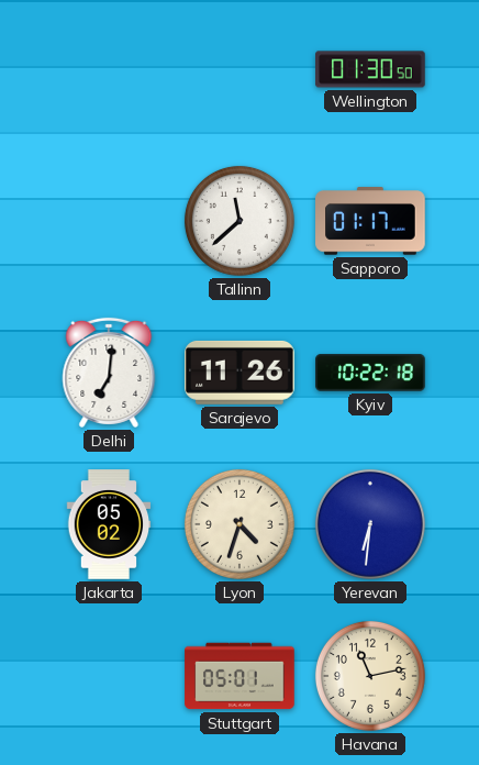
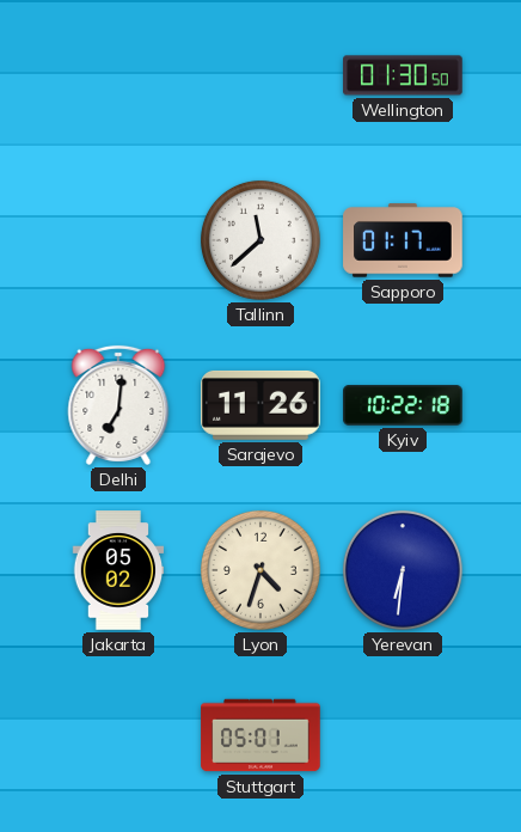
Havana: 11:13 -> none
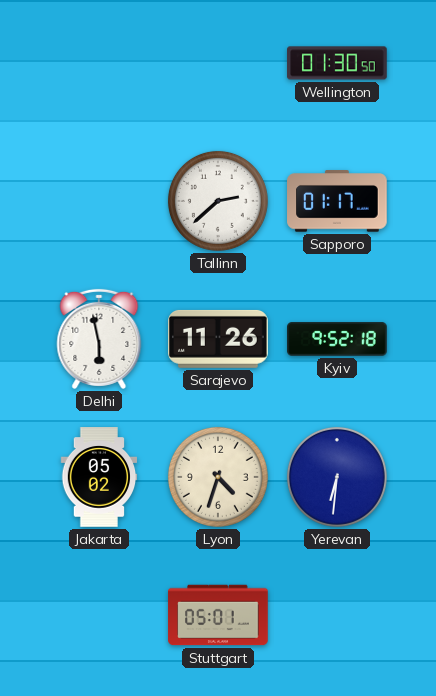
Tallinn: 11:38 -> 2:38
Delhi: 7:01 -> 5:58
Kyiv: 10:22 -> 9:52
